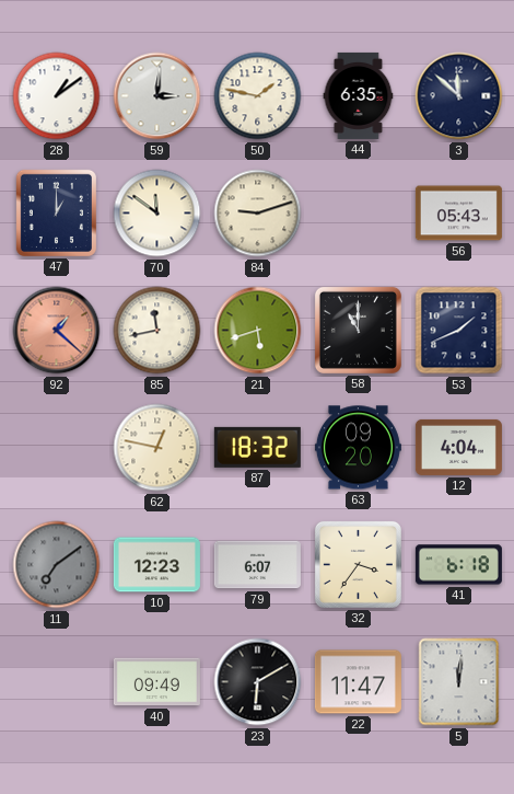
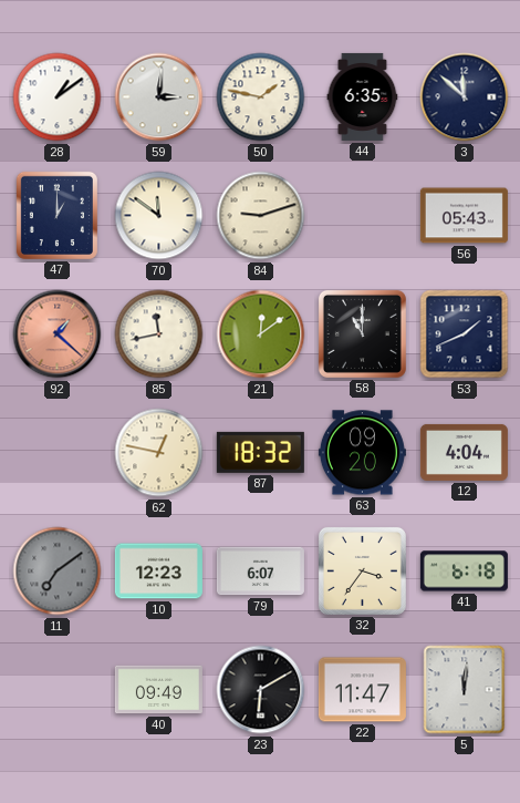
21: 5:42 -> 12:09
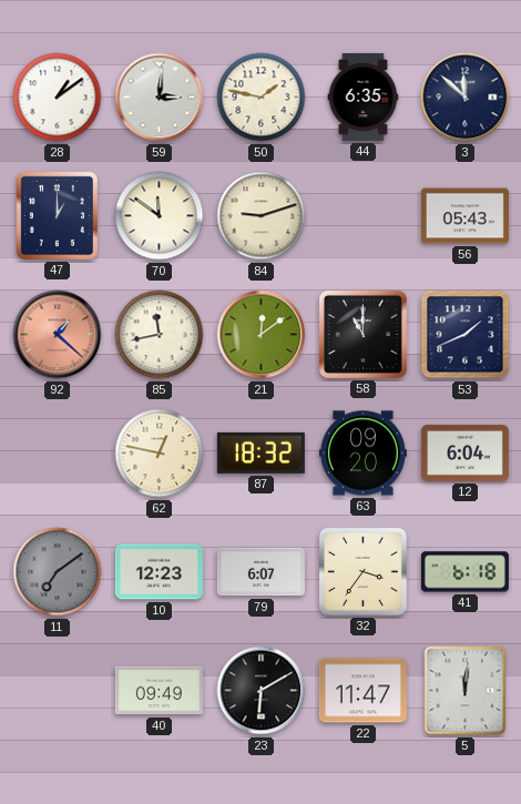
12: 4:04 -> 6:04
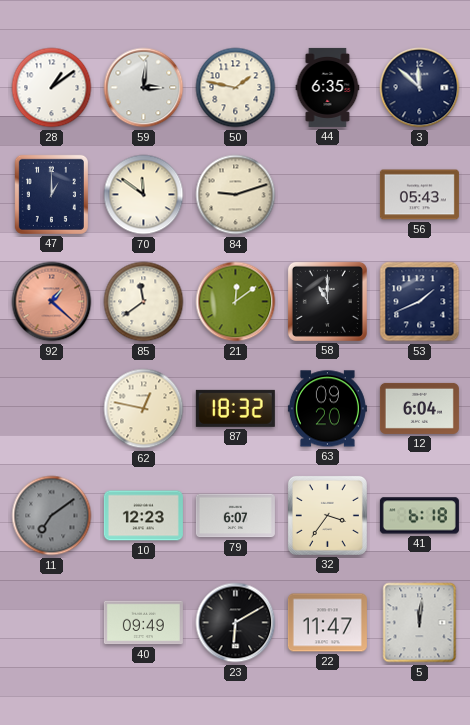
85: 11:43 -> 11:39
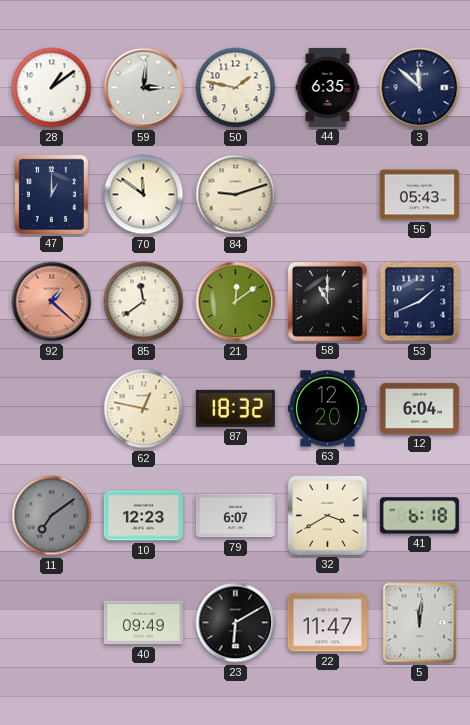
63: 09:20 -> 12:20
32: 3:36 -> 3:40
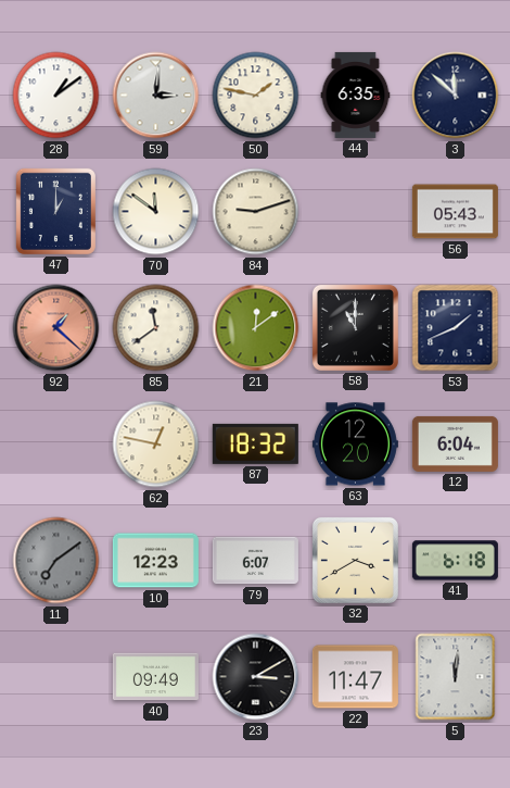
23: 6:10 -> 3:10
